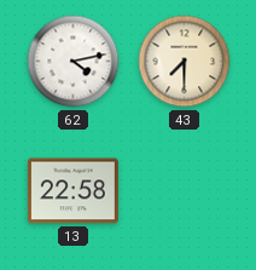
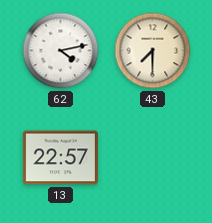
13: 22:58 -> 22:57
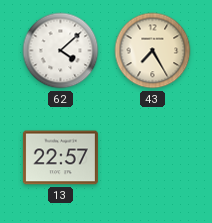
62: 4:13 -> 4:08
43: 7:30 -> 7:25
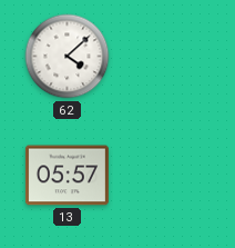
43: 7:25 -> none
13: 22:57 -> 05:57
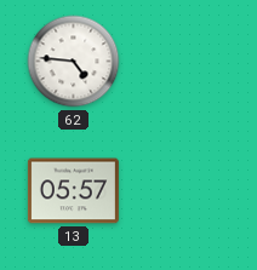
62: 4:08 -> 4:46
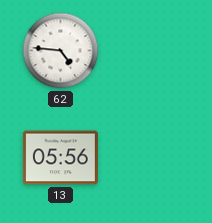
13: 05:57 -> 05:56
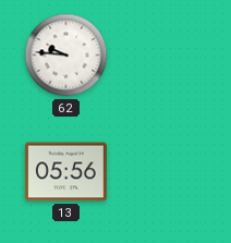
62: 4:46 -> 9:46
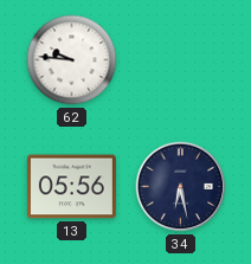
34: none -> 6:28
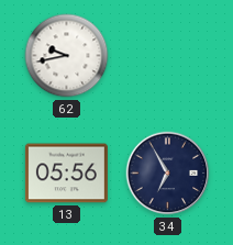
62: 9:46 -> 9:43
34: 6:28 -> 6:55
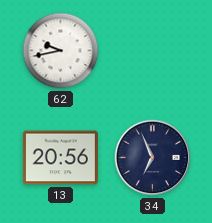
13: 05:56 -> 20:56
34: 6:55 -> 6:56
